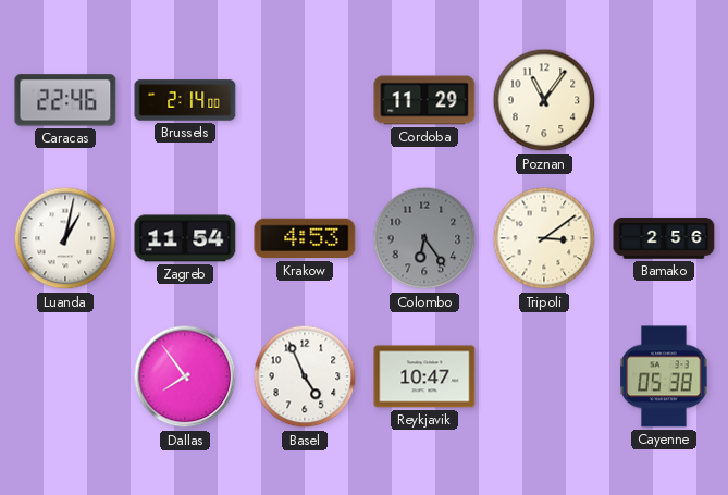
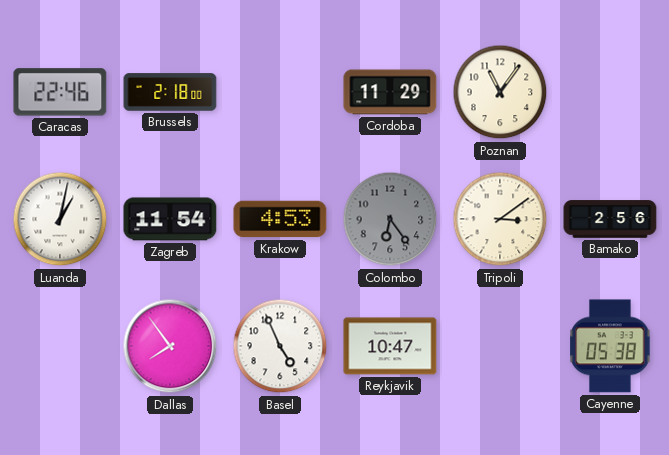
Brussels: 2:14 -> 2:18
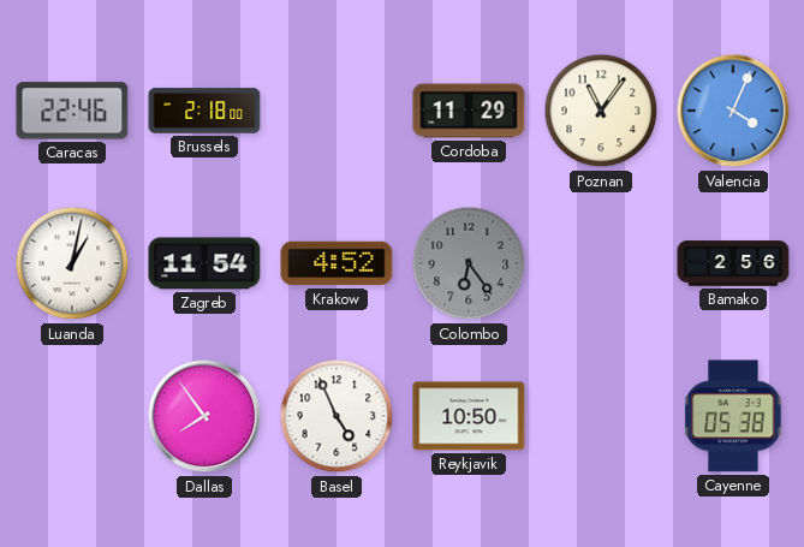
Valencia: none -> 4:04
Krakow: 4:53 -> 4:52
Tripoli: 3:09 -> none
Reykjavik: 10:47 -> 10:50
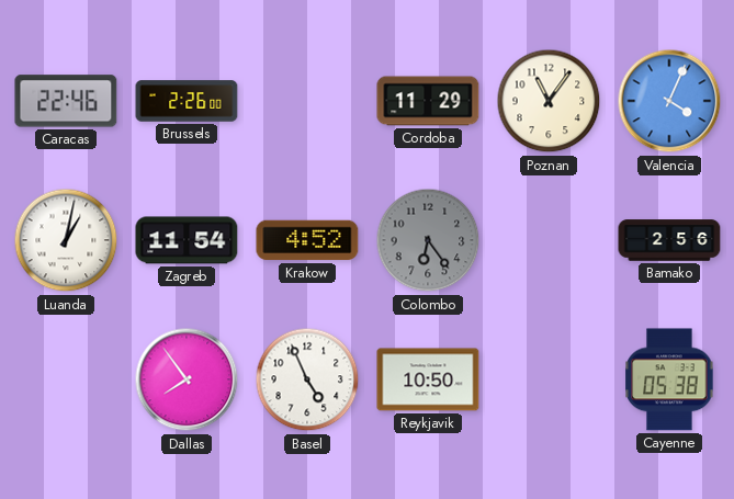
Brussels: 2:18 -> 2:26
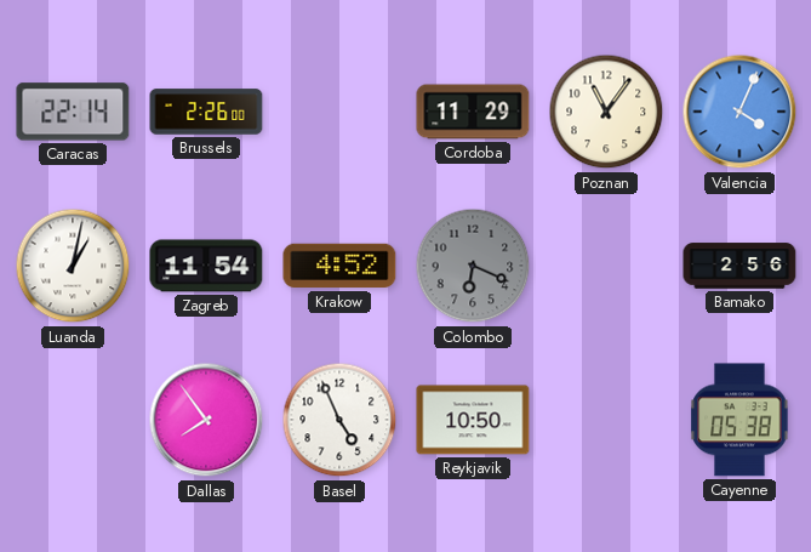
Caracas: 22:46 -> 22:14
Colombo: 6:24 -> 6:19
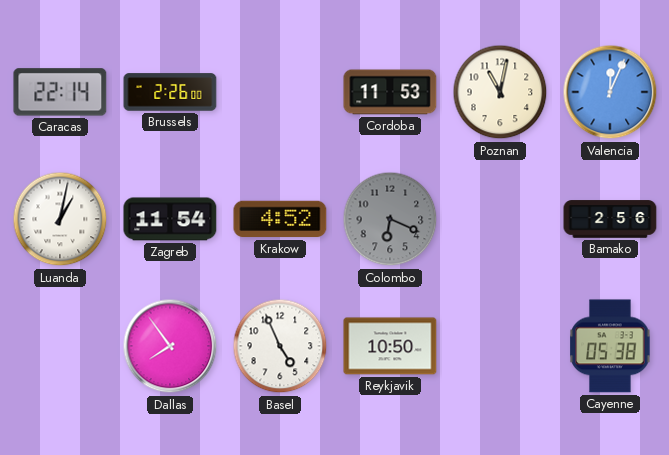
Cordoba: 11:29 -> 11:53
Poznan: 11:06 -> 11:02
Valencia: 4:04 -> 12:04
